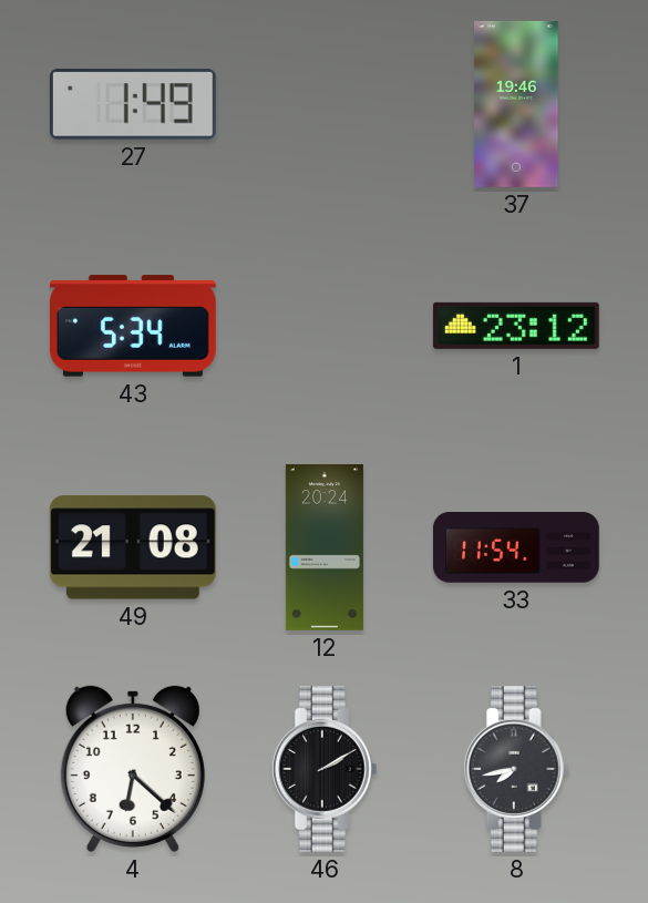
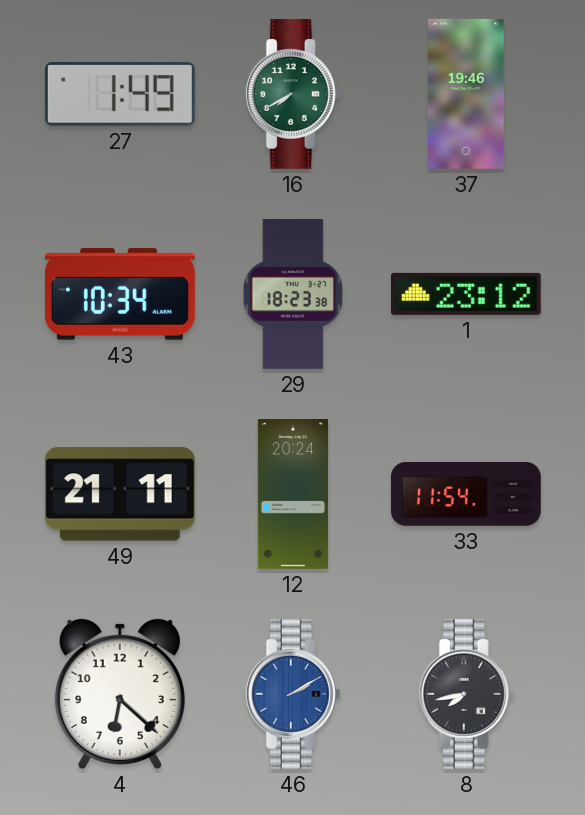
16: none -> 7:40
43: 5:34 -> 10:34
29: none -> 18:23
49: 21:08 -> 21:11
46 dial: black -> blue
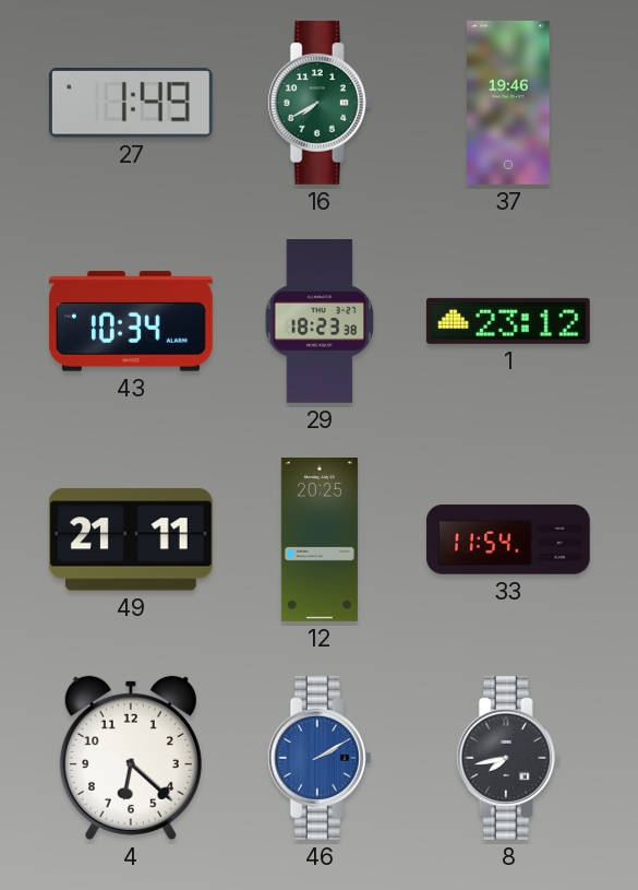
12: 20:24 -> 20:25
